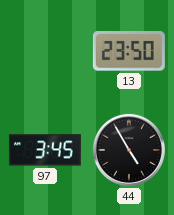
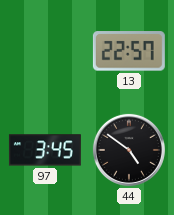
13: 23:50 -> 22:57
44: 4:55 -> 4:51
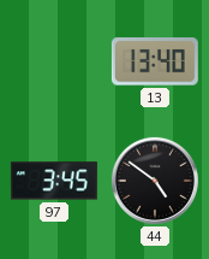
13: 22:57 -> 13:40
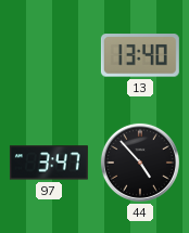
97: 3:45 -> 3:47
44: 4:51 -> 4:53
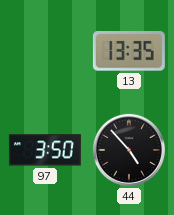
13: 13:40 -> 13:35
97: 3:47 -> 3:50
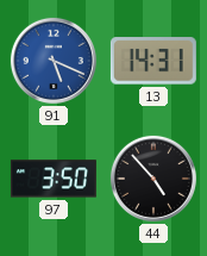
91: none -> 5:19
13: 13:35 -> 14:31
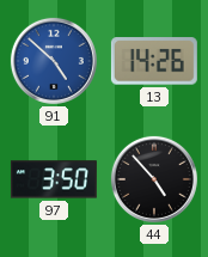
91: 5:19 -> 4:52
13: 14:31 -> 14:26
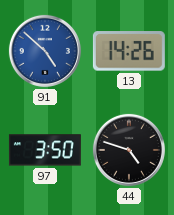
44: 4:53 -> 4:48
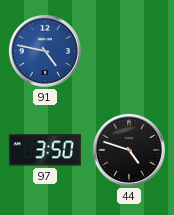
91: 4:52 -> 4:47
13: 14:26 -> none
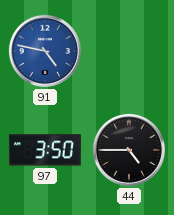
44: 4:48 -> 4:45
